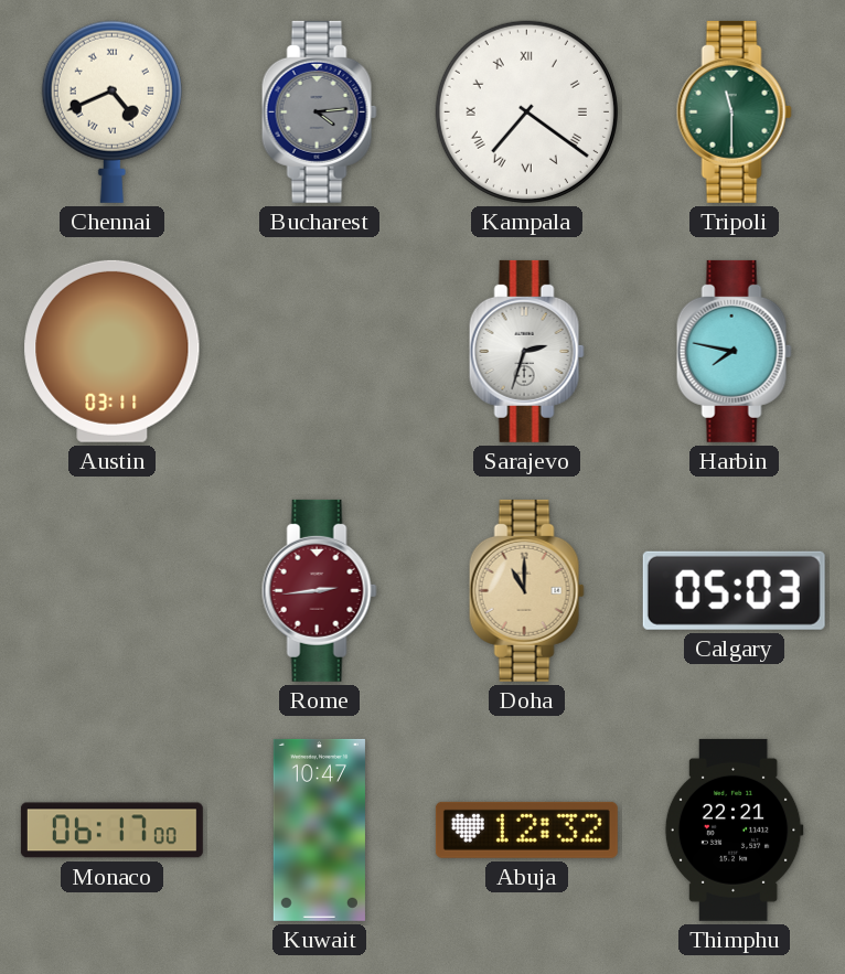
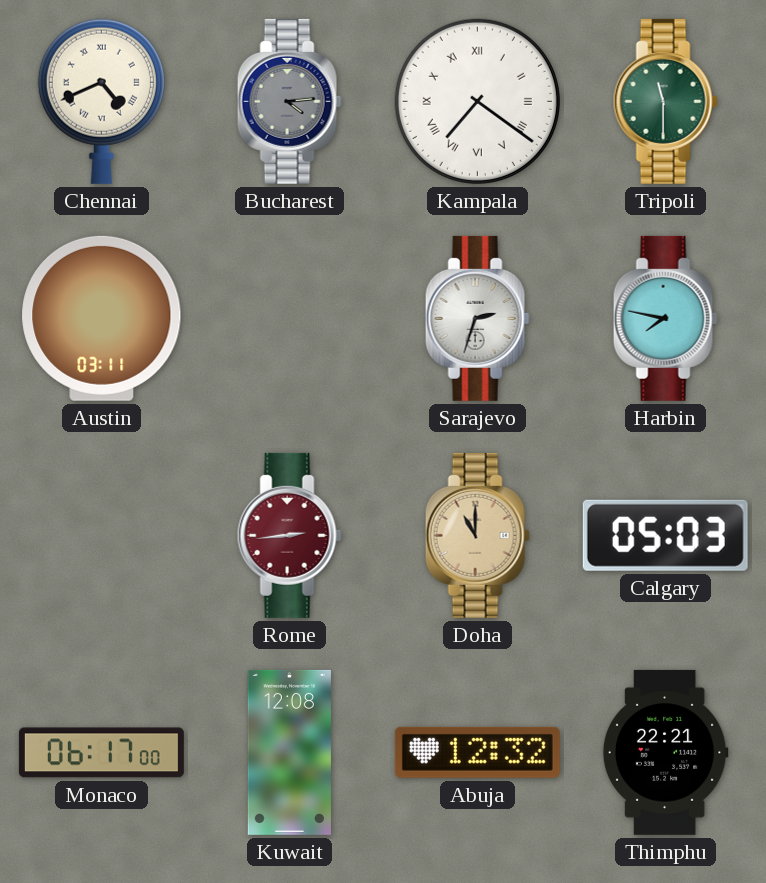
Kuwait: 10:47 -> 12:08
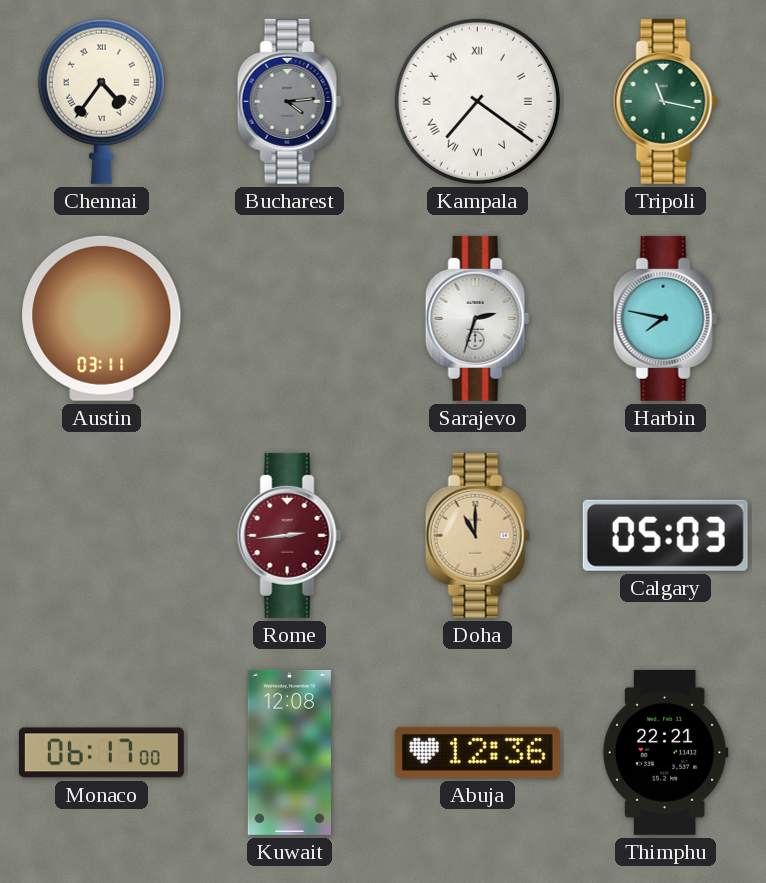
Chennai: 4:41 -> 4:36
Tripoli: 11:30 -> 11:17
Abuja: 12:32 -> 12:36
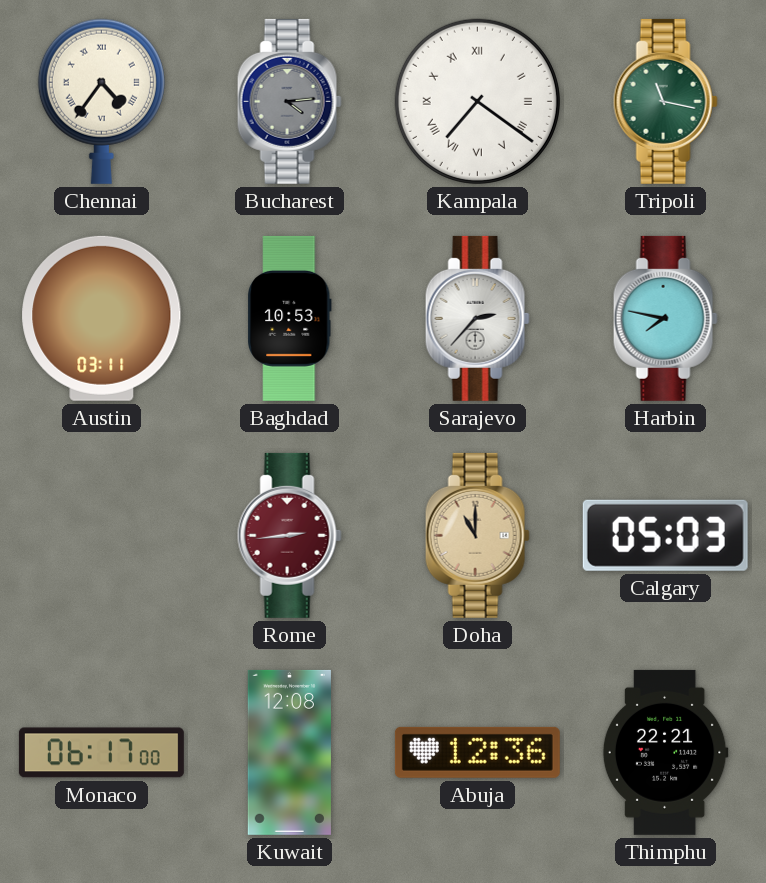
Baghdad: none -> 10:53
Sarajevo: 2:33 -> 2:37
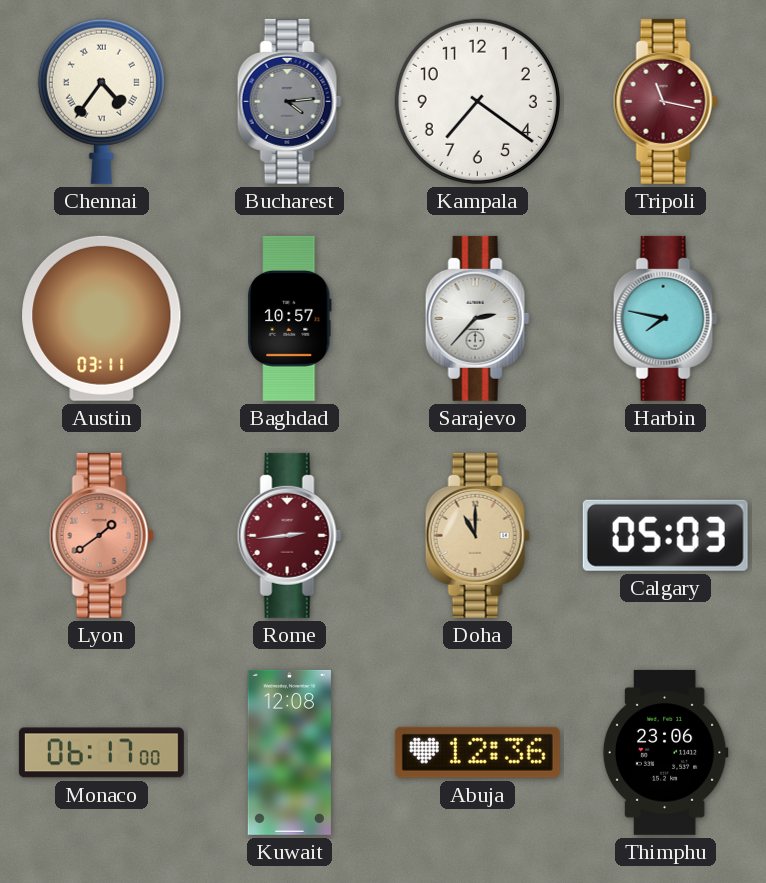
Kampala numerals: Roman -> Arabic
Tripoli dial: green -> burgundy
Baghdad: 10:53 -> 10:57
Lyon: none -> 1:39
Thimphu: 22:21 -> 23:06
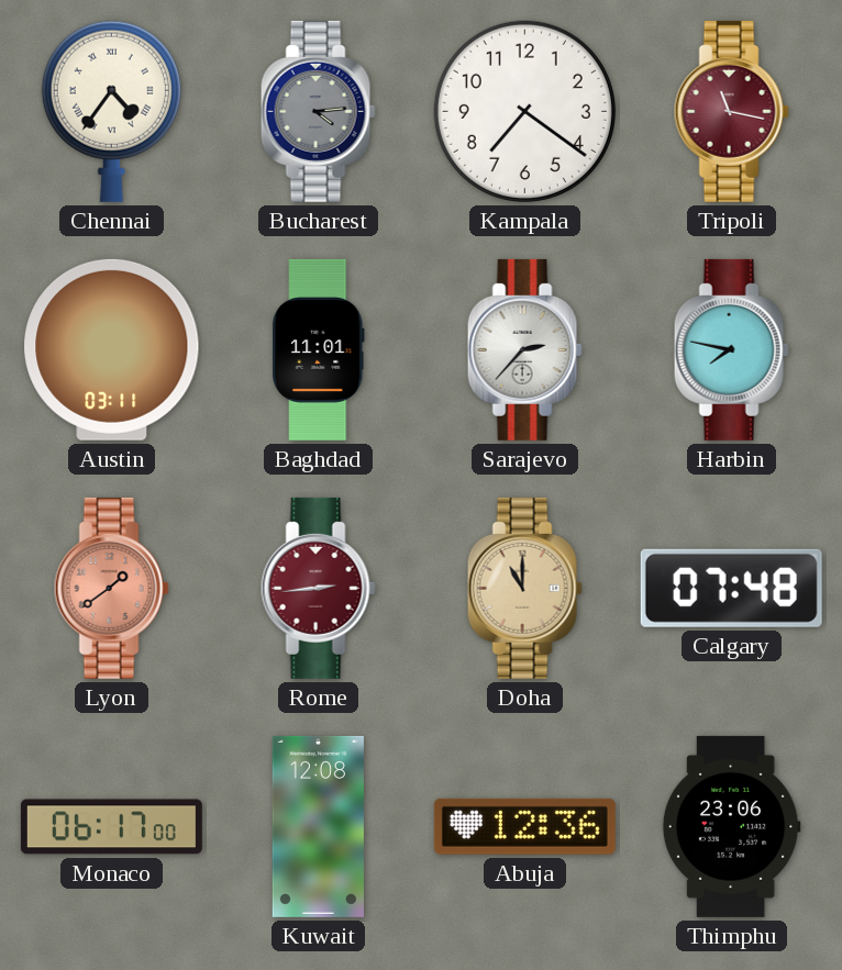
Baghdad: 10:57 -> 11:01
Calgary: 05:03 -> 07:48
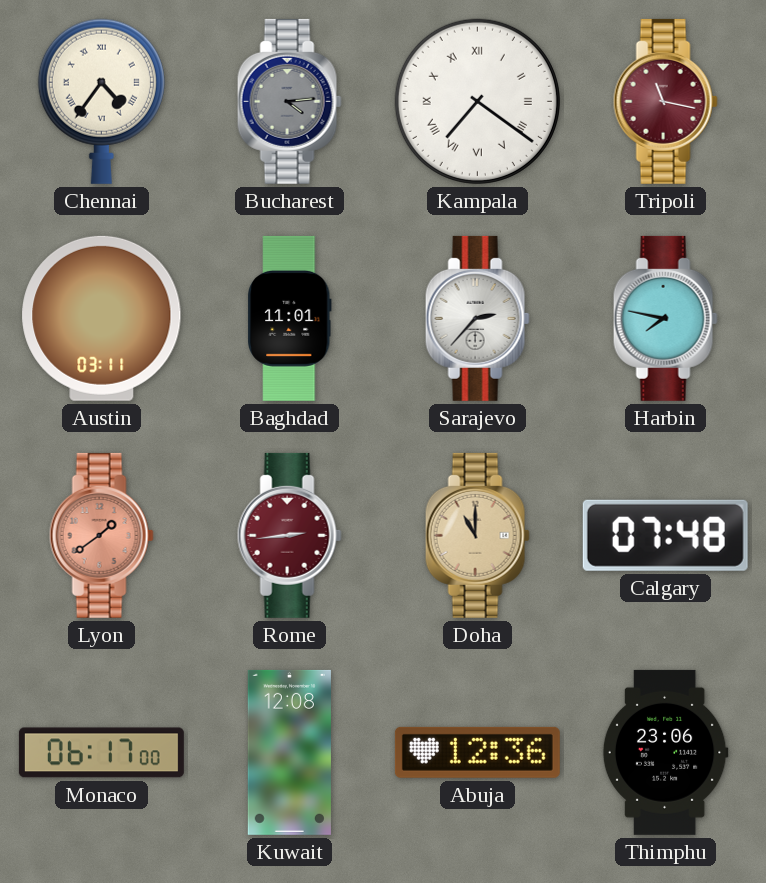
Kampala numerals: Arabic -> Roman
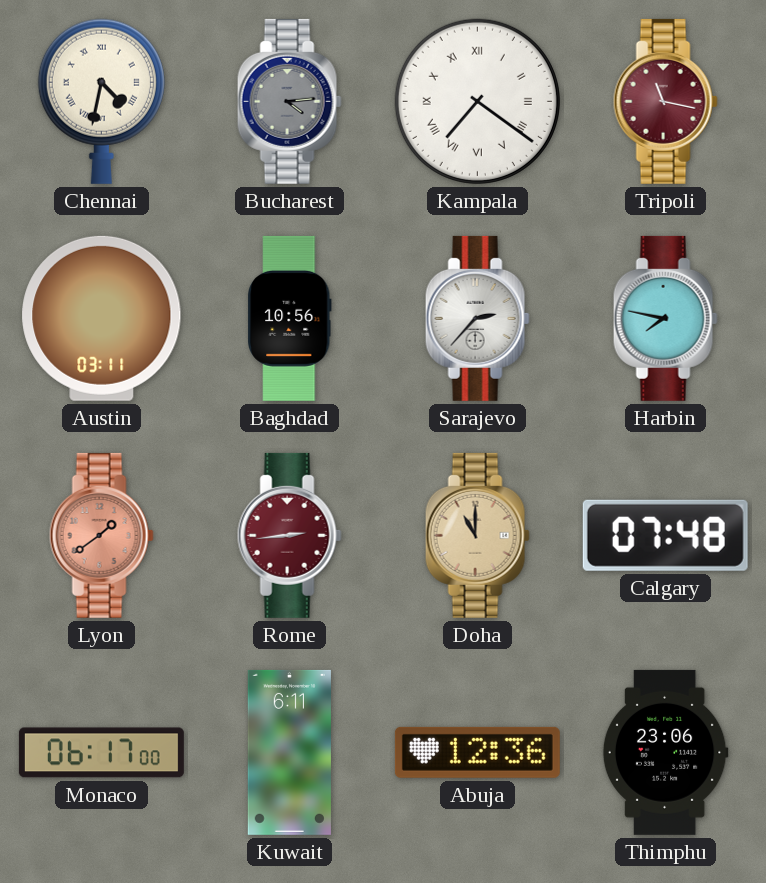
Chennai: 4:36 -> 4:32
Baghdad: 11:01 -> 10:56
Kuwait: 12:08 -> 6:11
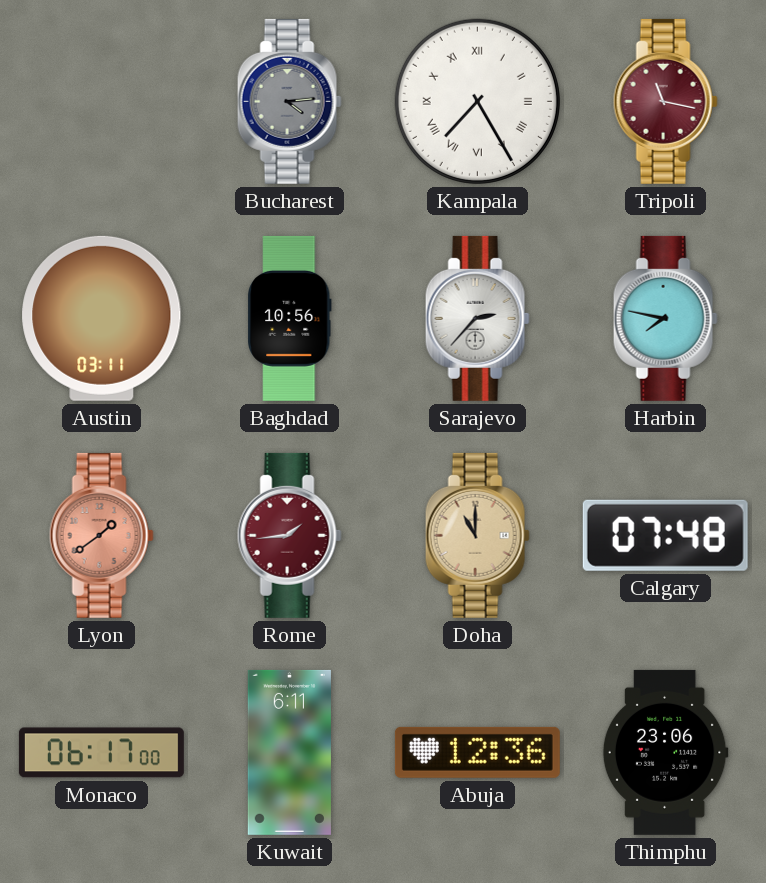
Chennai: 4:32 -> none
Kampala: 7:21 -> 7:25
Rome: 2:44 -> 1:44
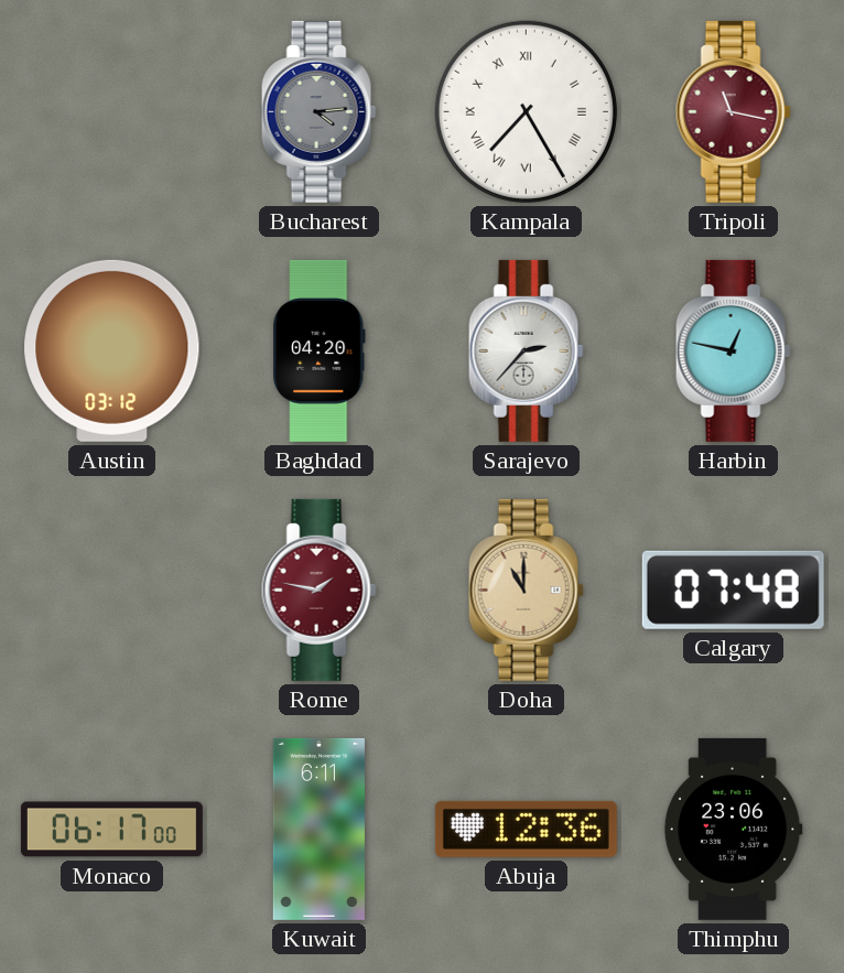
Austin: 03:11 -> 03:12
Baghdad: 10:56 -> 04:20
Harbin: 7:47 -> 12:47
Lyon: 1:39 -> none
Rome: 1:44 -> 1:47
